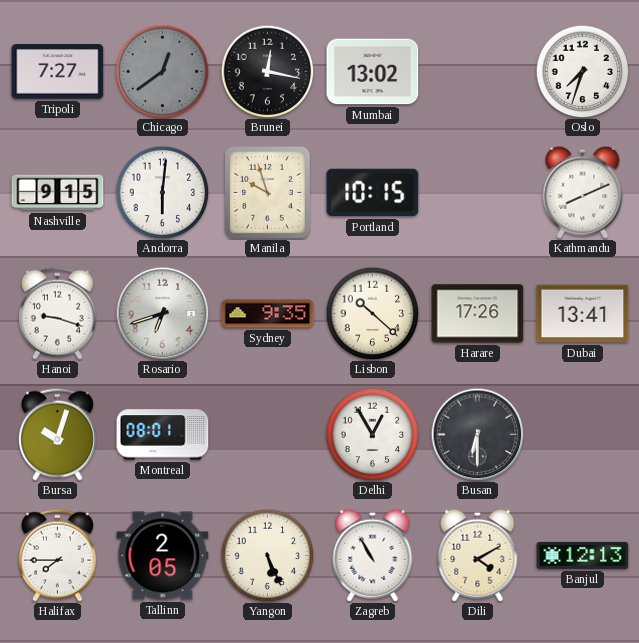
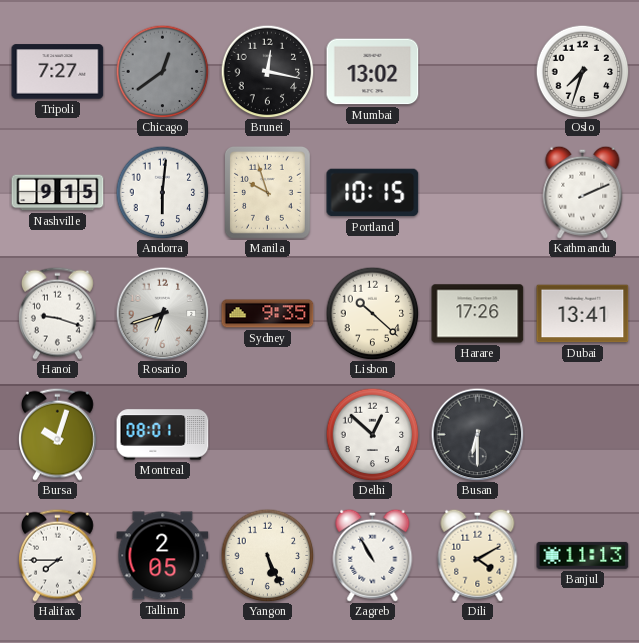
Kathmandu: 8:11 -> 2:11
Delhi: 12:55 -> 12:52
Banjul: 12:13 -> 11:13
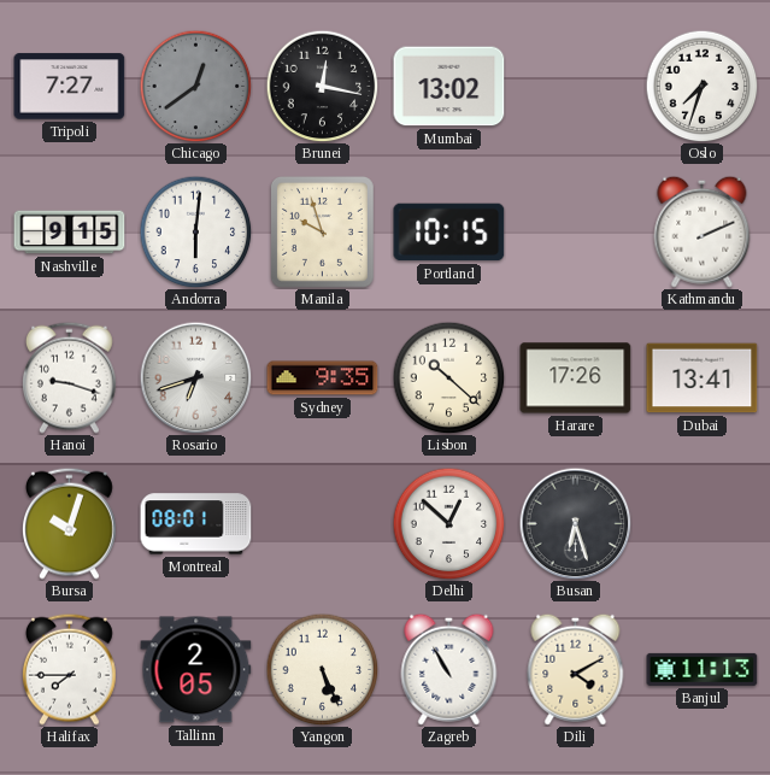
Busan: 6:30 -> 6:27
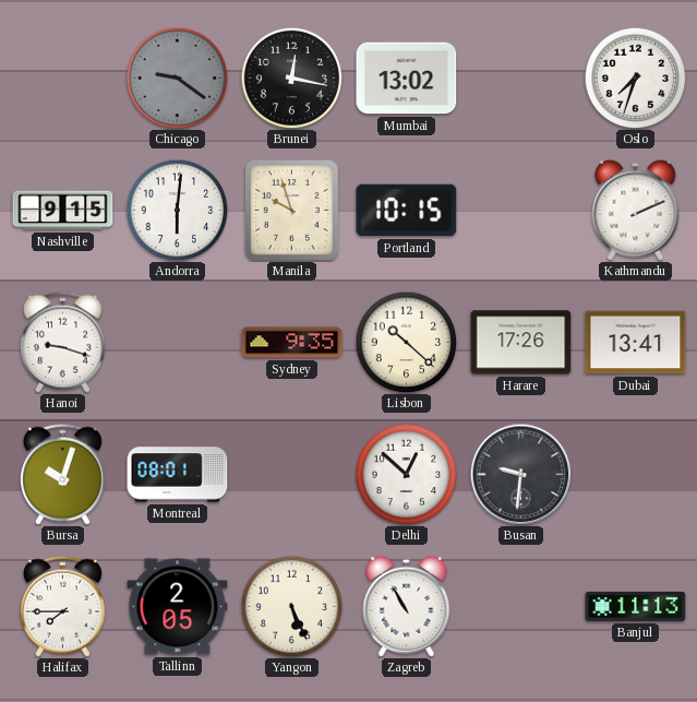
Tripoli: 7:27 -> none
Chicago: 12:39 -> 9:21
Rosario: 6:42 -> none
Busan: 6:27 -> 9:31
Dili: 4:10 -> none
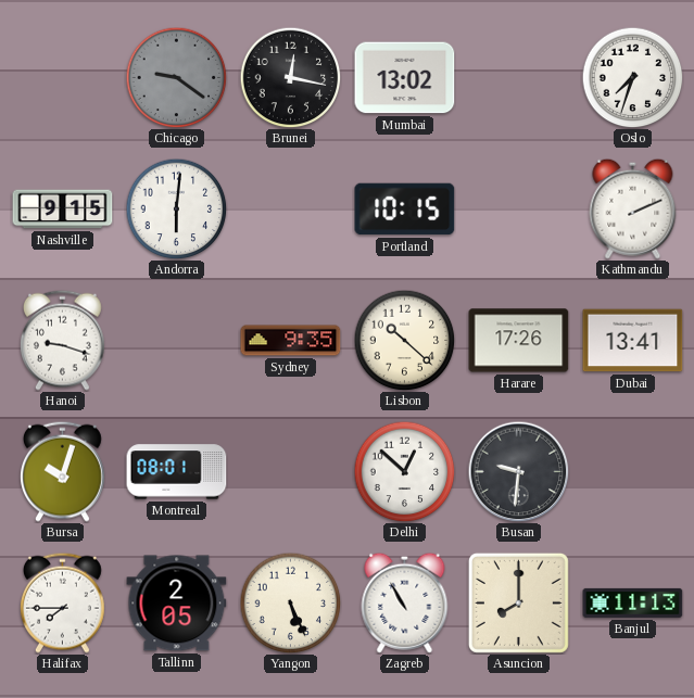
Manila: 9:57 -> none
Asuncion: none -> 8:00
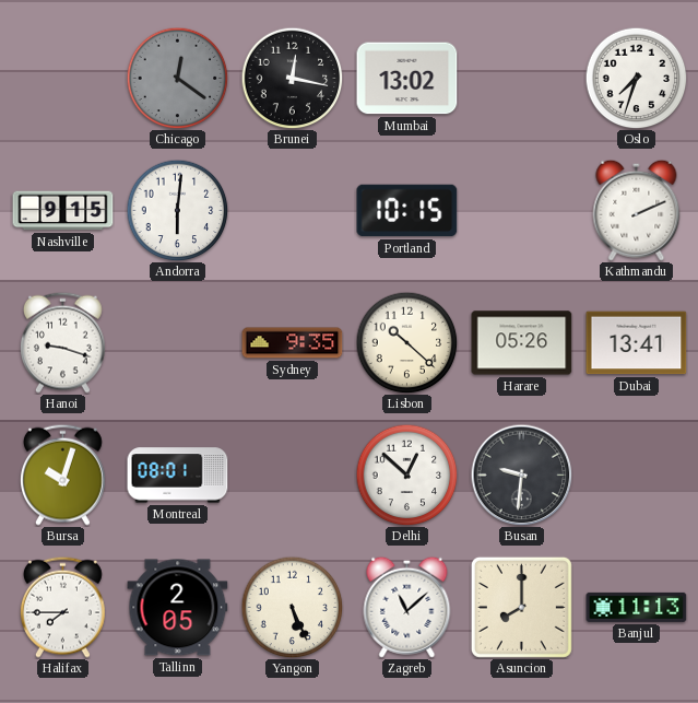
Chicago: 9:21 -> 12:21
Harare: 17:26 -> 05:26
Zagreb: 10:55 -> 11:08
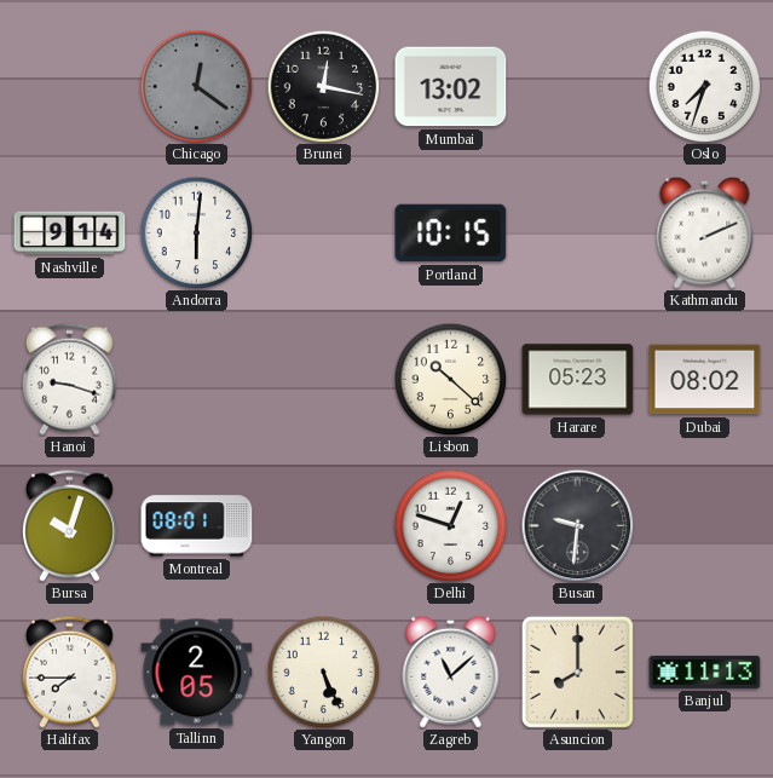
Nashville: 9:15 -> 9:14
Sydney: 9:35 -> none
Harare: 05:26 -> 05:23
Dubai: 13:41 -> 08:02
Delhi: 12:52 -> 12:48
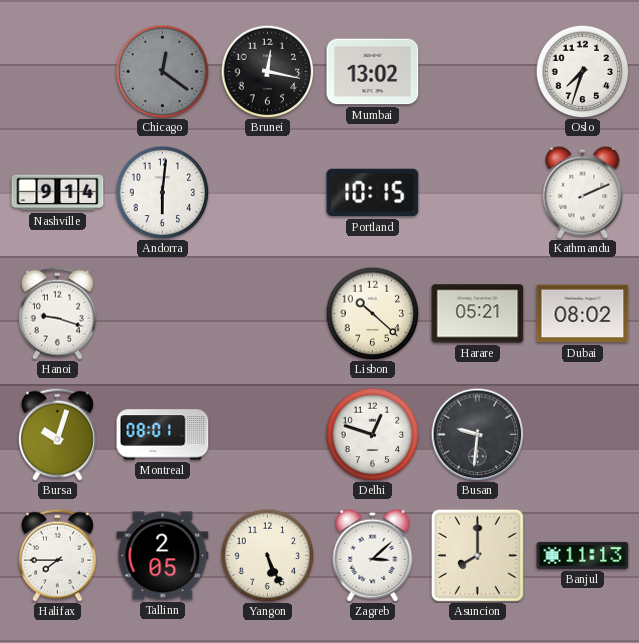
Harare: 05:23 -> 05:21
Zagreb: 11:08 -> 3:08
